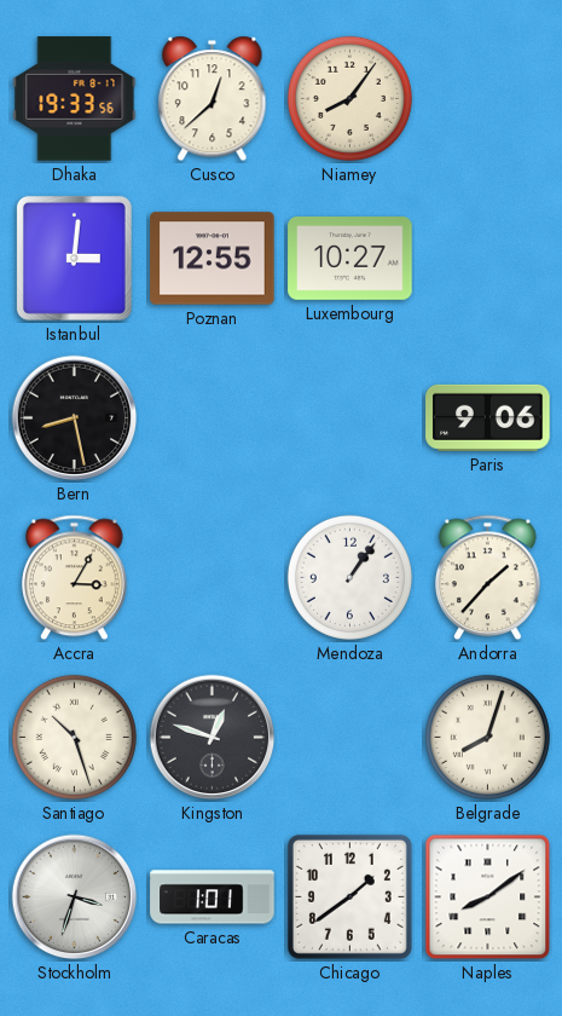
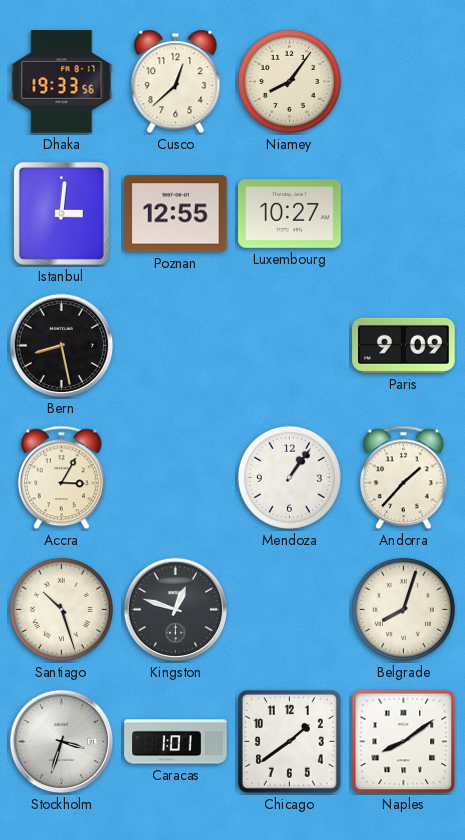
Paris: 9:06 -> 9:09
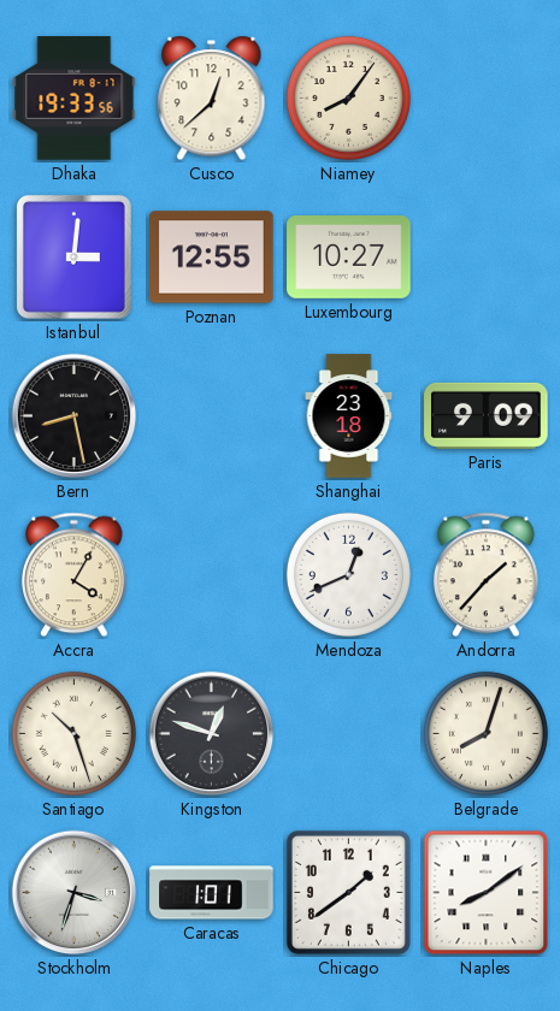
Shanghai: none -> 23:18
Accra: 3:05 -> 4:05
Mendoza: 1:06 -> 12:41
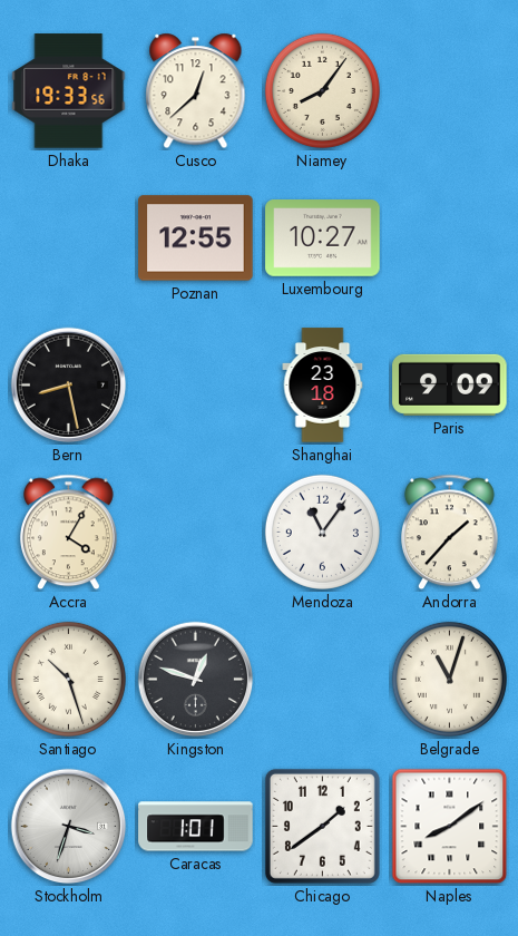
Istanbul: 3:01 -> none
Mendoza: 12:41 -> 11:06
Belgrade: 8:03 -> 11:03
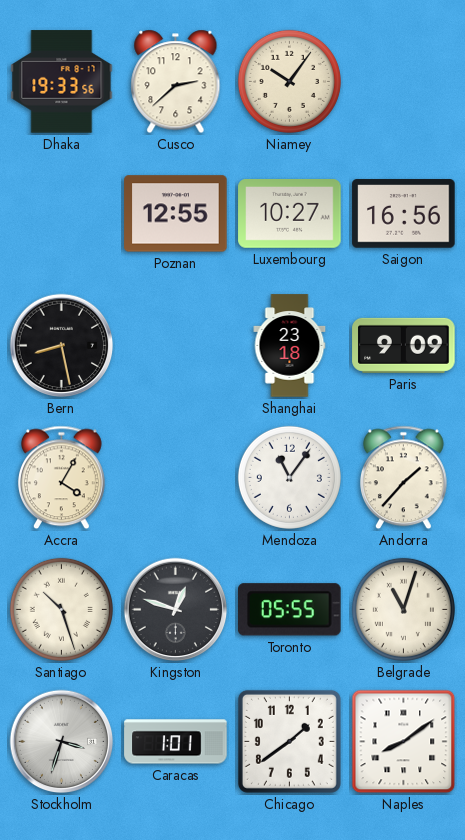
Cusco: 12:38 -> 2:38
Niamey: 8:06 -> 10:06
Saigon: none -> 16:56
Toronto: none -> 05:55
